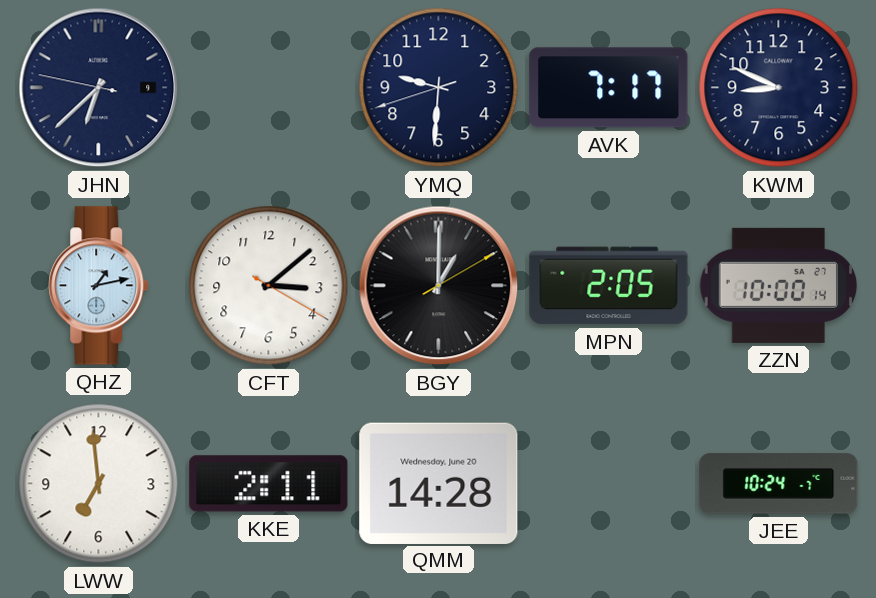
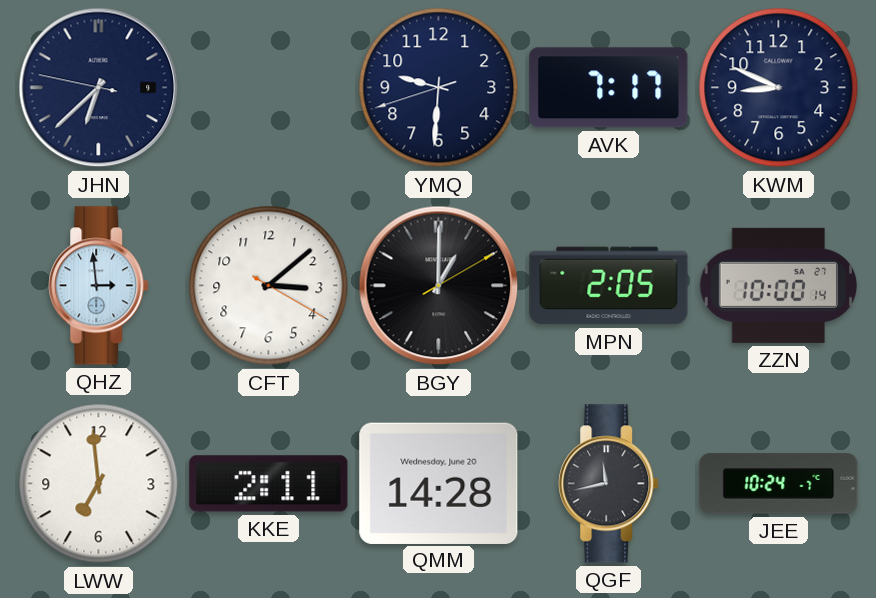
QHZ: 1:13 -> 2:59
QGF: none -> 11:43
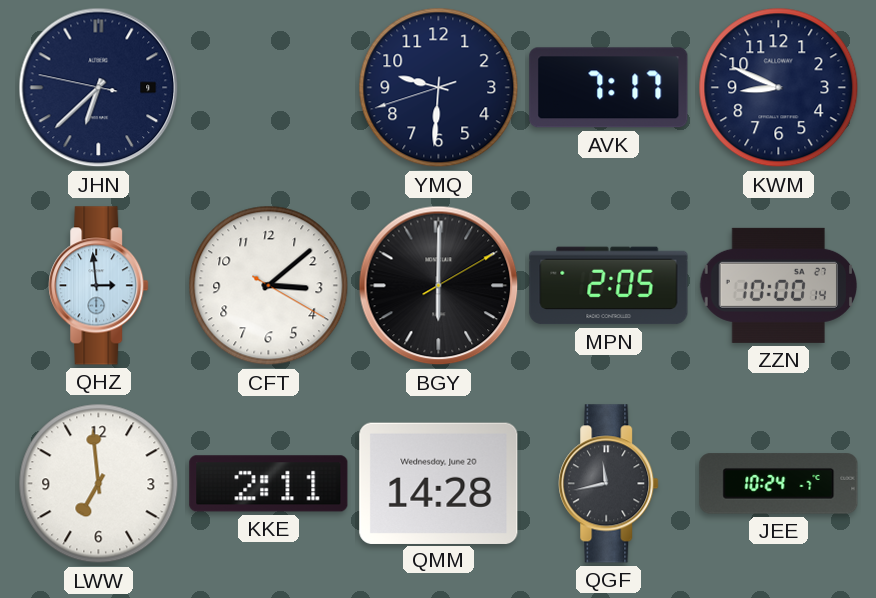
BGY: 1:00 -> 6:00
